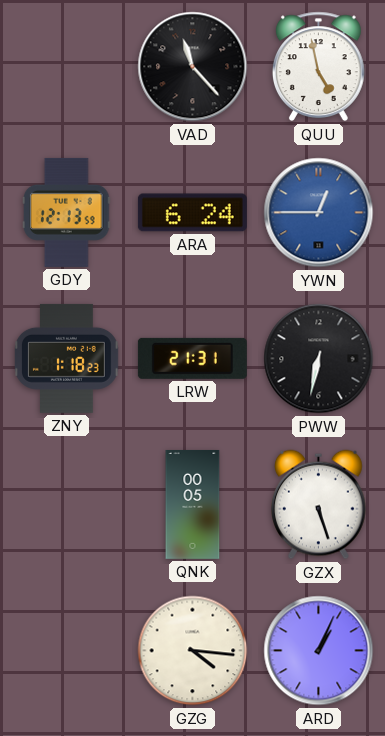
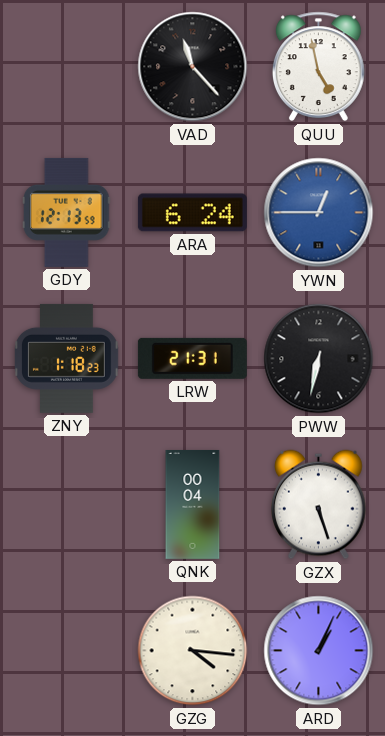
QNK: 00:05 -> 00:04
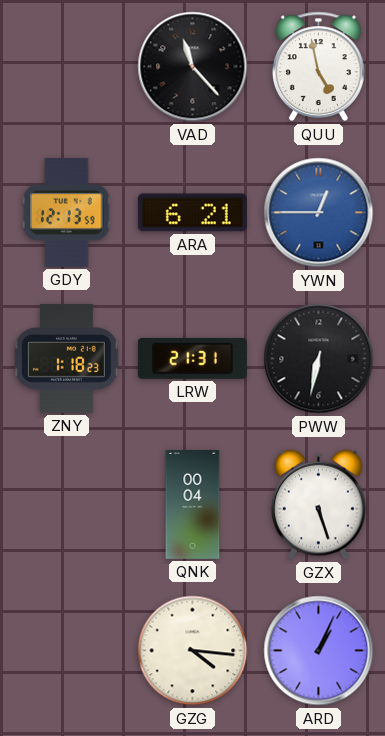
ARA: 6:24 -> 6:21
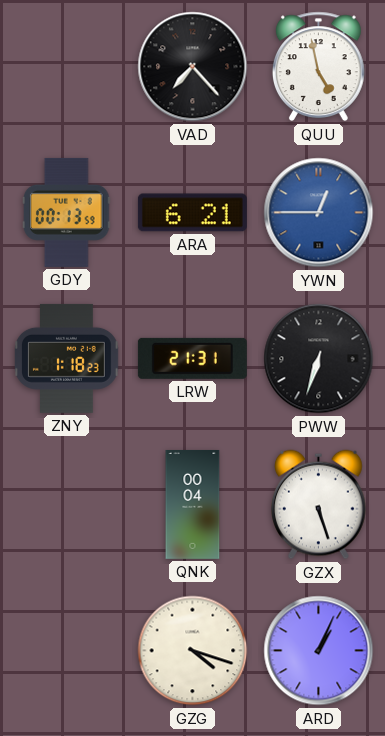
VAD: 11:23 -> 7:23
GDY: 12:13 -> 00:13
PWW: 6:32 -> 6:33
GZG: 4:16 -> 4:18
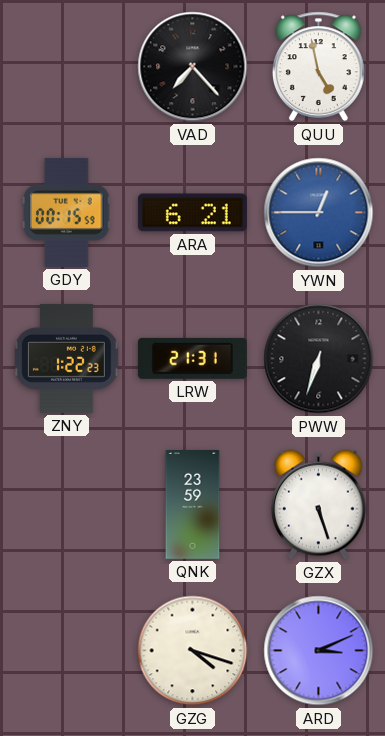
GDY: 00:13 -> 00:15
ZNY: 1:18 -> 1:22
QNK: 00:04 -> 23:59
ARD: 1:04 -> 3:11
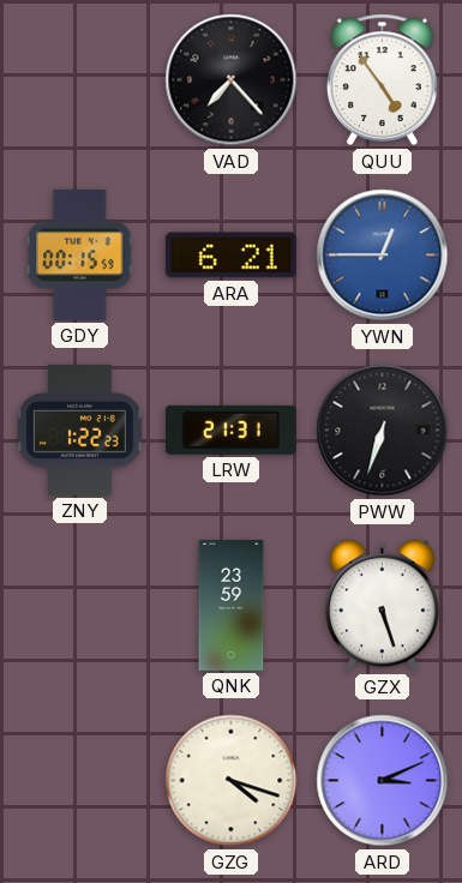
QUU: 4:58 -> 4:54
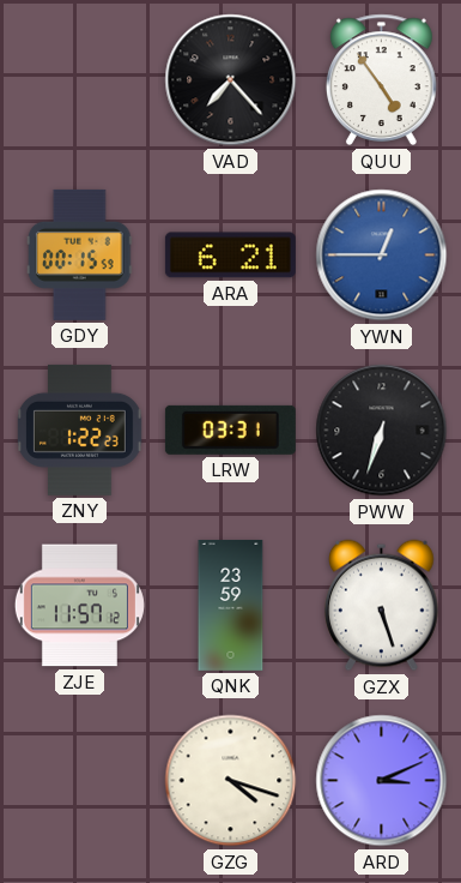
LRW: 21:31 -> 03:31
ZJE: none -> 11:57
